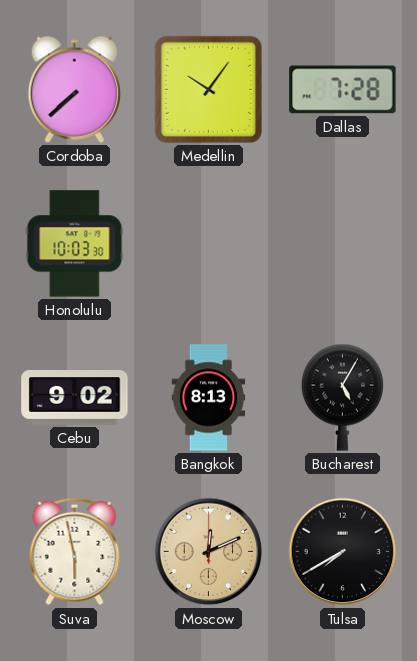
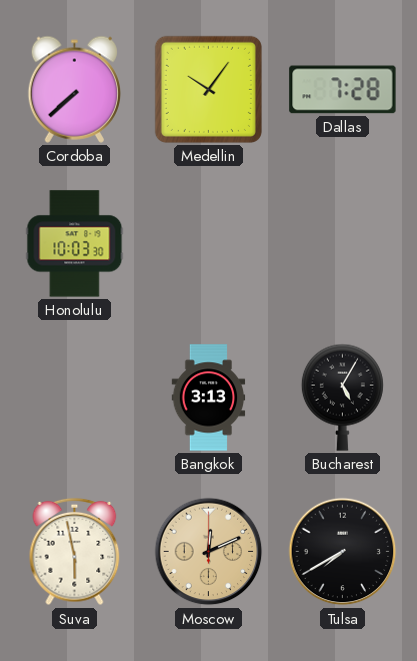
Cebu: 9:02 -> none
Bangkok: 8:13 -> 3:13
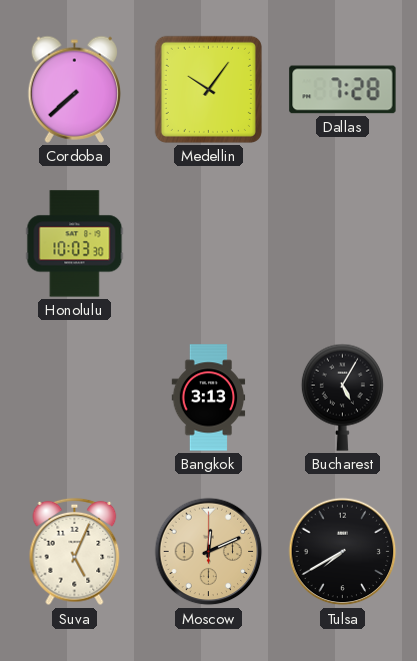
Suva: 5:58 -> 5:04
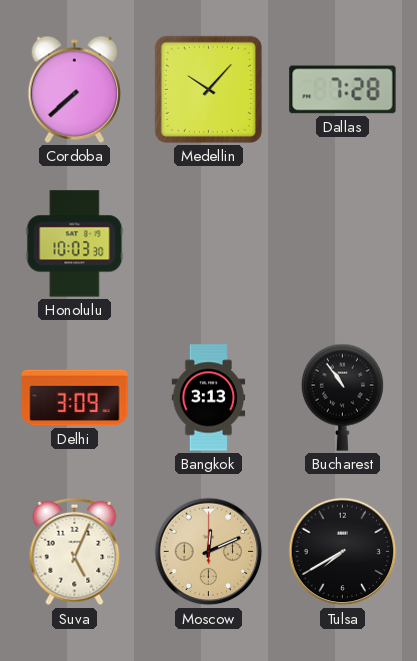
Medellin: 10:06 -> 10:07
Delhi: none -> 3:09
Bucharest: 5:05 -> 10:54
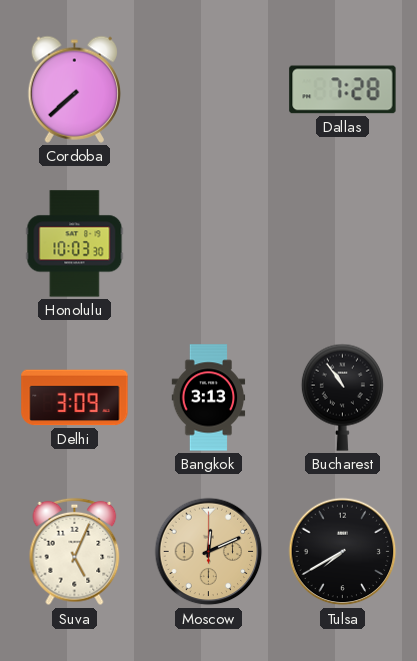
Medellin: 10:07 -> none
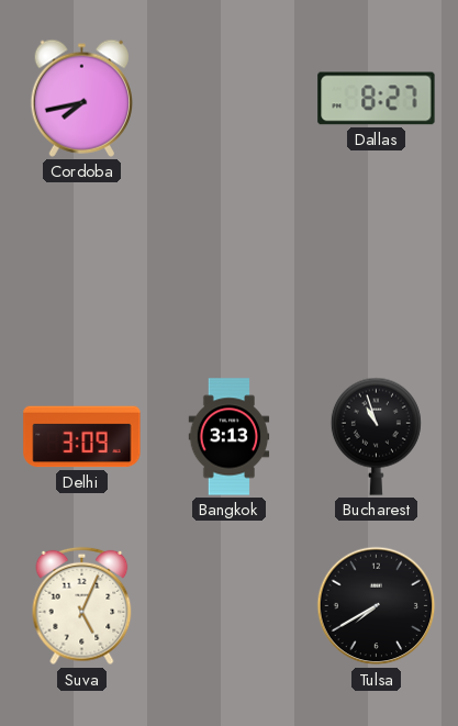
Cordoba: 7:38 -> 7:43
Dallas: 7:28 -> 8:27
Honolulu: 10:03 -> none
Bucharest: 10:54 -> 10:57
Moscow: 12:11 -> none
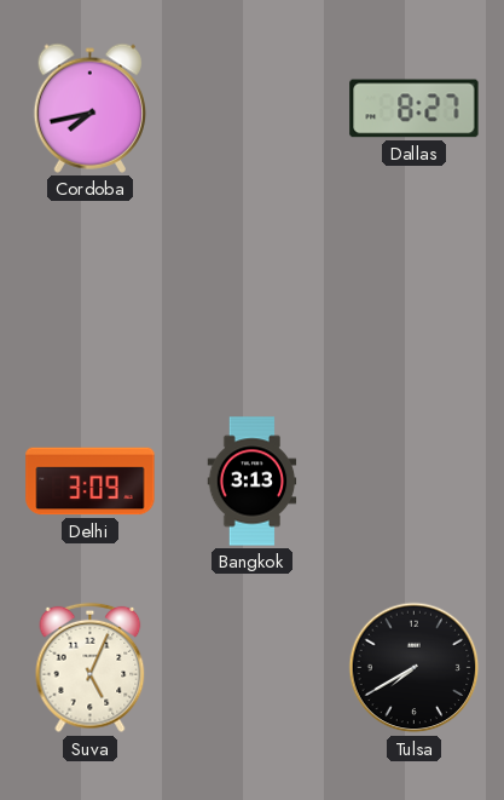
Bucharest: 10:57 -> none
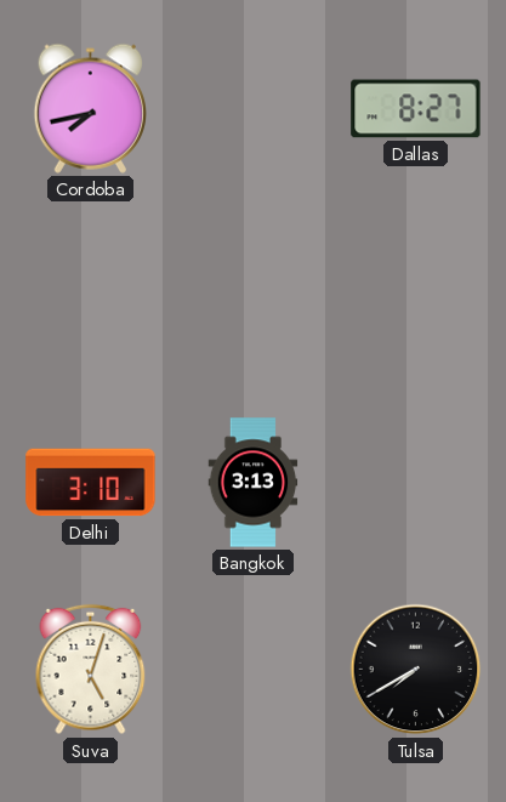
Delhi: 3:09 -> 3:10
Suva: 5:04 -> 5:03
